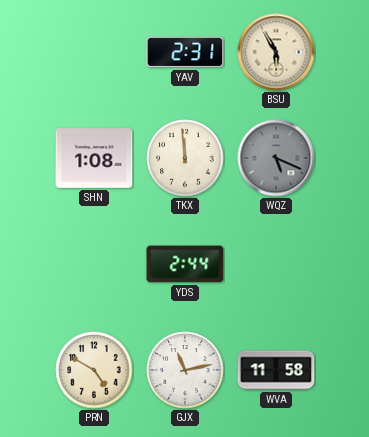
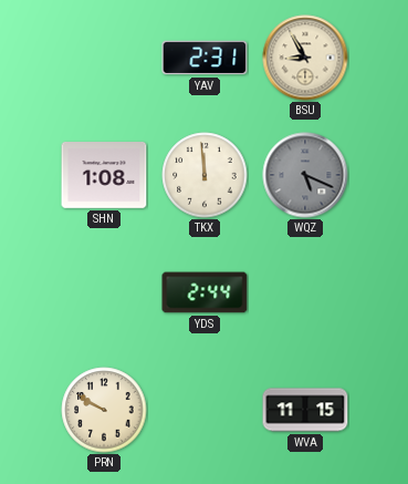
BSU: 5:55 -> 8:55
PRN: 4:50 -> 9:50
GJX: 11:13 -> none
WVA: 11:58 -> 11:15
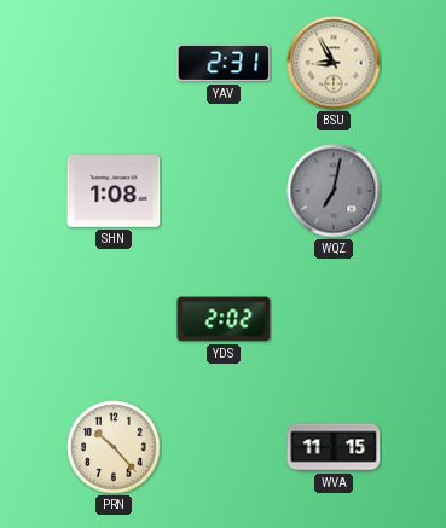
TKX: 11:59 -> none
WQZ: 5:19 -> 7:02
YDS: 2:44 -> 2:02
PRN: 9:50 -> 10:23
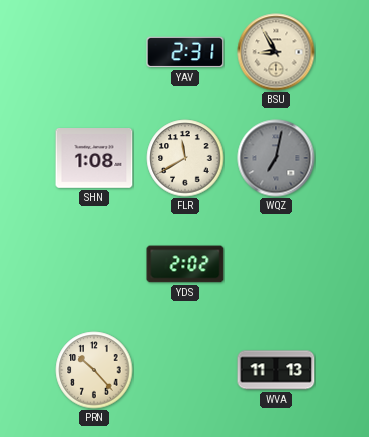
FLR: none -> 11:40
WVA: 11:15 -> 11:13
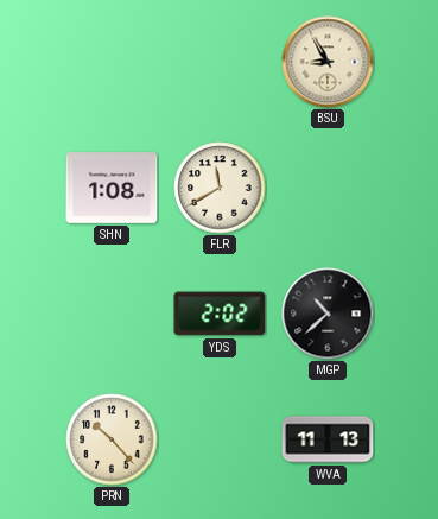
YAV: 2:31 -> none
WQZ: 7:02 -> none
MGP: none -> 10:38
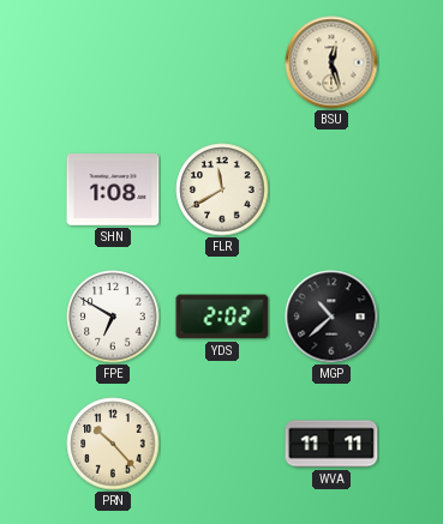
BSU: 8:55 -> 12:27
FPE: none -> 6:50
WVA: 11:13 -> 11:11
